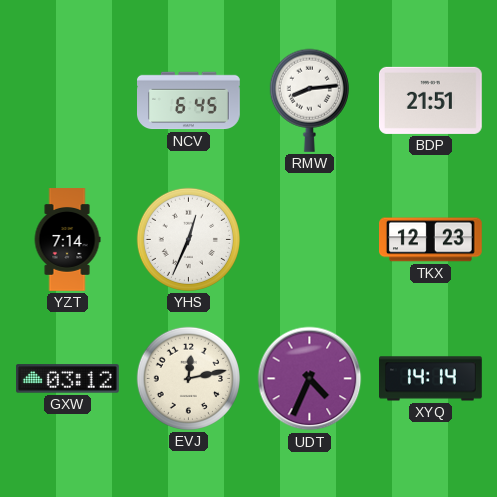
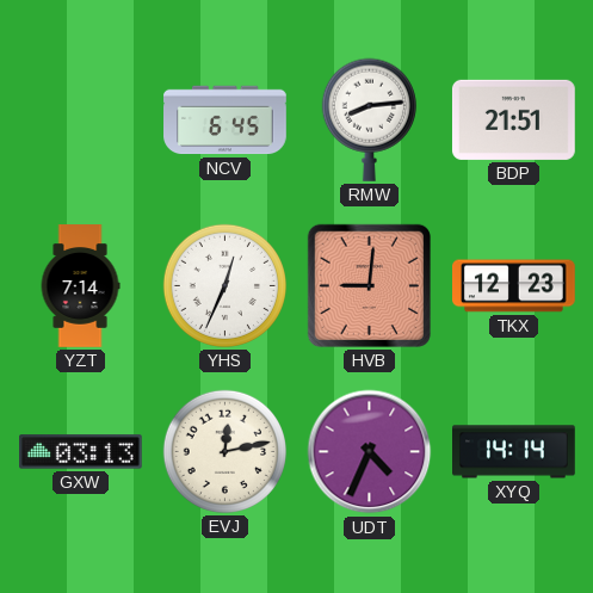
HVB: none -> 9:01
GXW: 03:12 -> 03:13
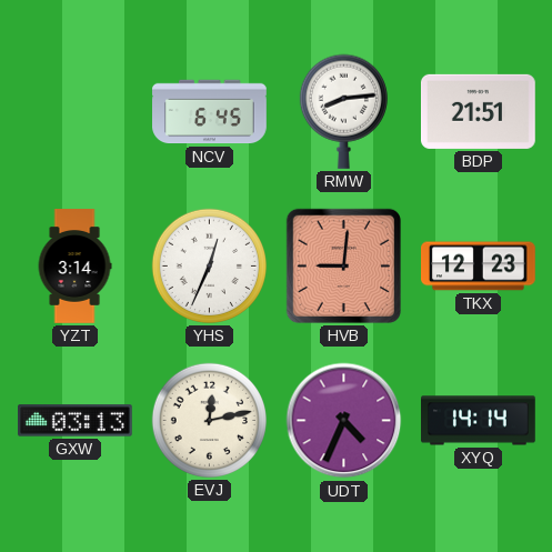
YZT: 7:14 -> 3:14
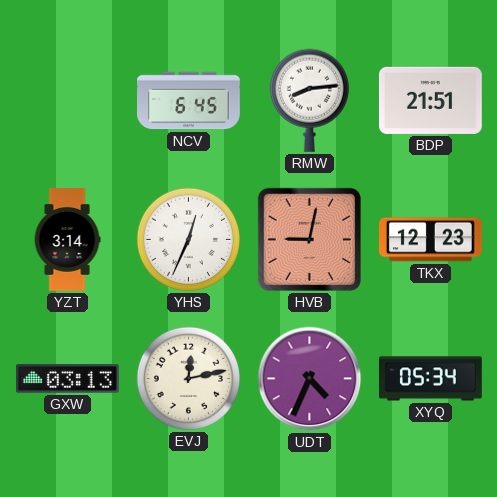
HVB: 9:01 -> 9:02
XYQ: 14:14 -> 05:34
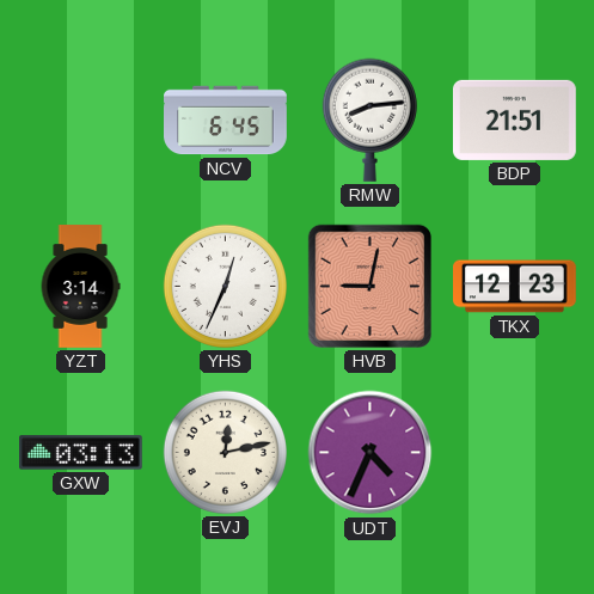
XYQ: 05:34 -> none
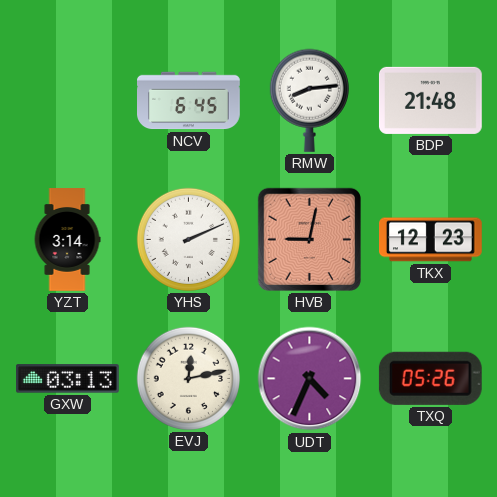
BDP: 21:51 -> 21:48
YHS: 12:34 -> 2:11
TXQ: none -> 05:26
